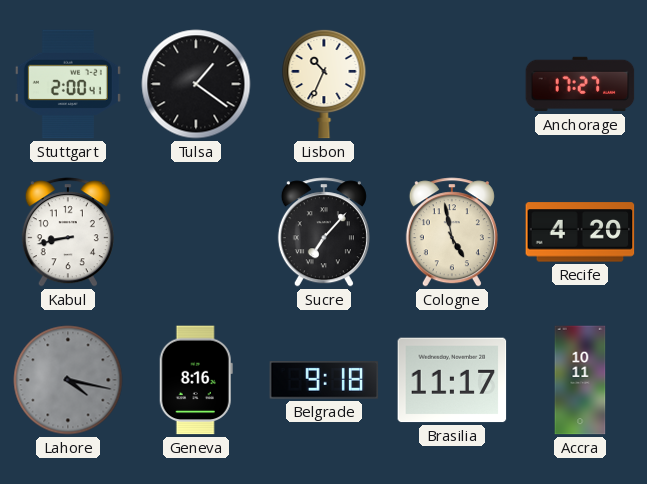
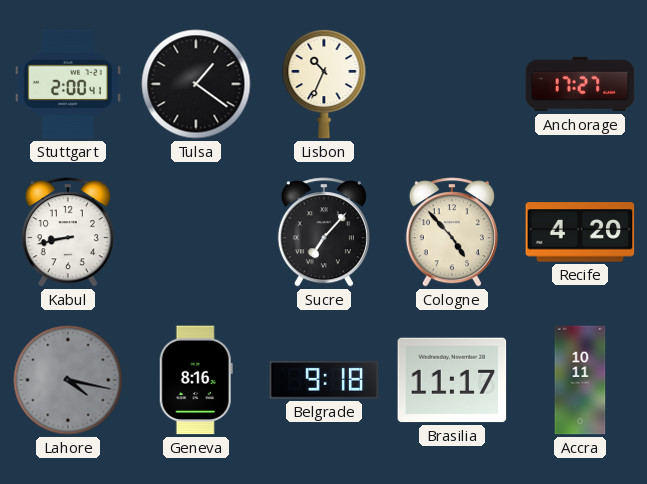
Cologne: 4:58 -> 4:53
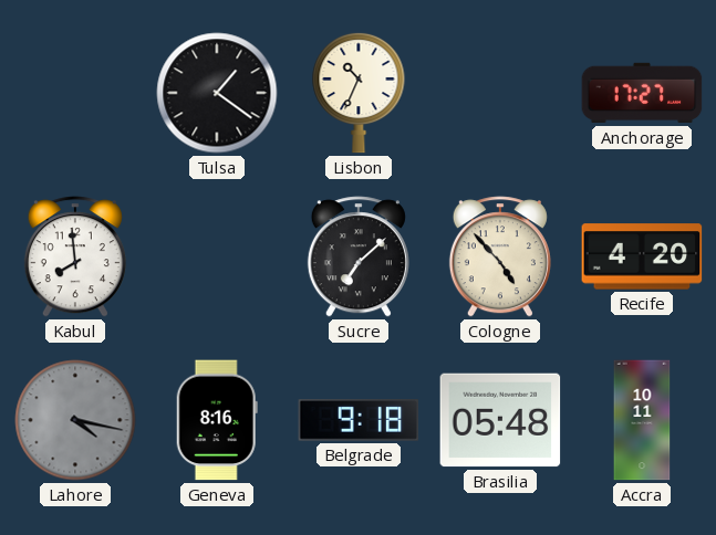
Stuttgart: 2:00 -> none
Kabul: 8:43 -> 7:59
Sucre: 7:07 -> 7:08
Brasilia: 11:17 -> 05:48
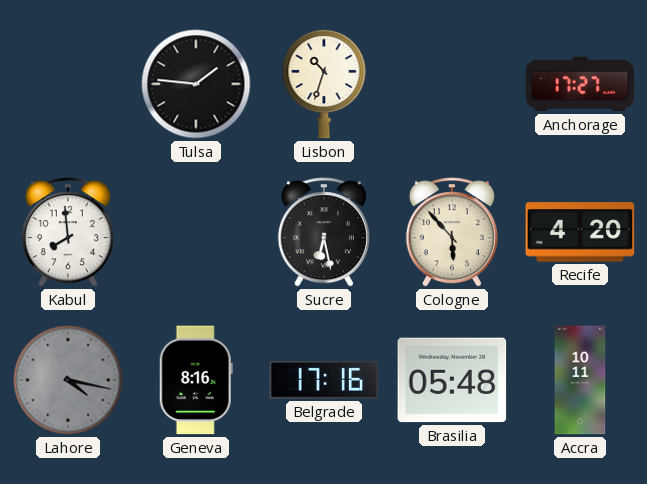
Tulsa: 1:21 -> 1:46
Lisbon: 10:34 -> 10:33
Sucre: 7:08 -> 6:28
Cologne: 4:53 -> 5:53
Belgrade: 9:18 -> 17:16
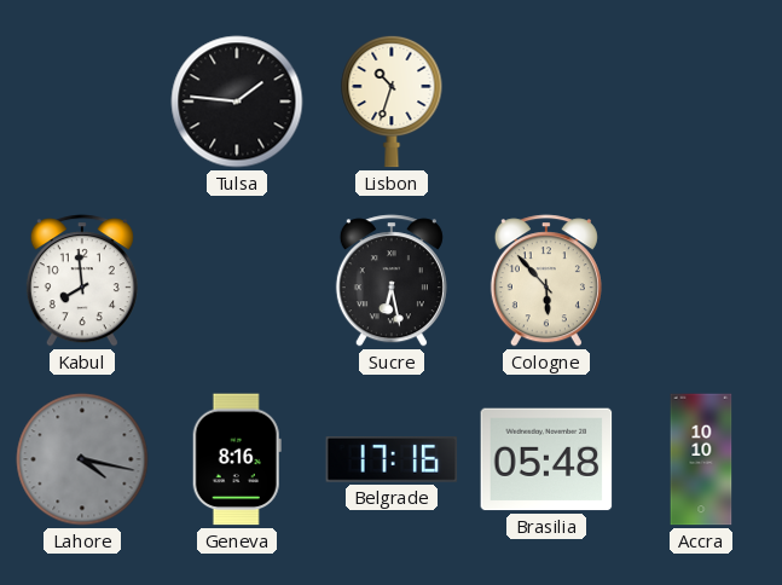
Anchorage: 17:27 -> none
Recife: 4:20 -> none
Accra: 10:11 -> 10:10
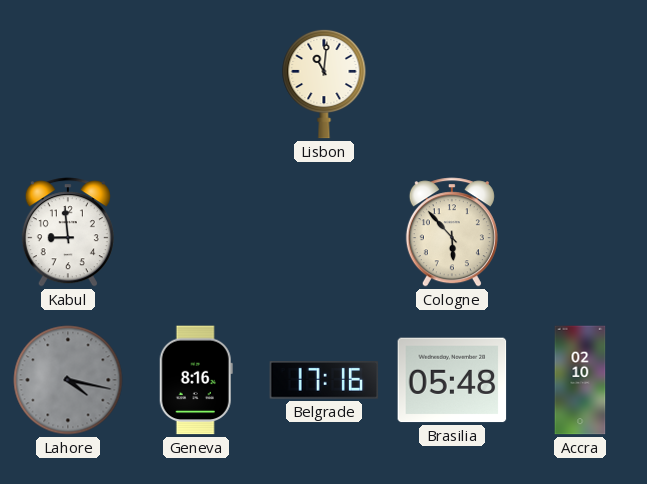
Tulsa: 1:46 -> none
Lisbon: 10:33 -> 11:01
Kabul: 7:59 -> 8:59
Sucre: 6:28 -> none
Accra: 10:10 -> 02:10
